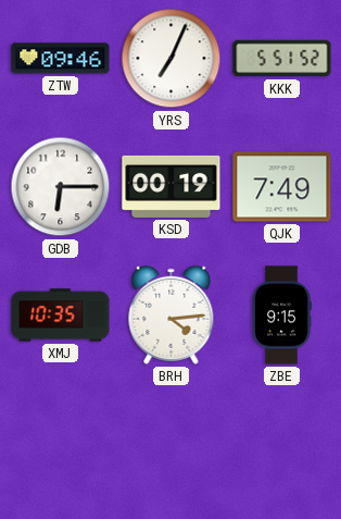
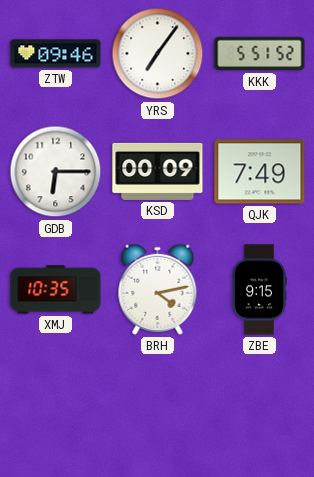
YRS: 7:04 -> 7:06
KSD: 00:19 -> 00:09
BRH: 4:14 -> 4:13
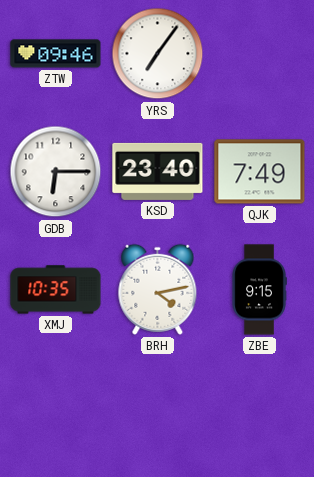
KKK: 5:51 -> none
KSD: 00:09 -> 23:40
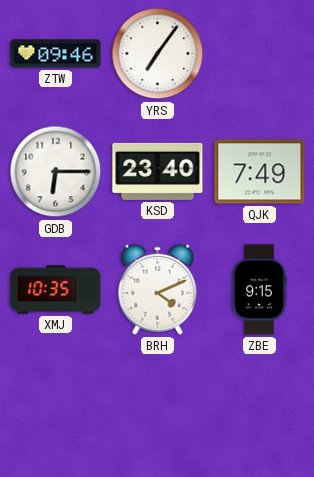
BRH: 4:13 -> 4:11
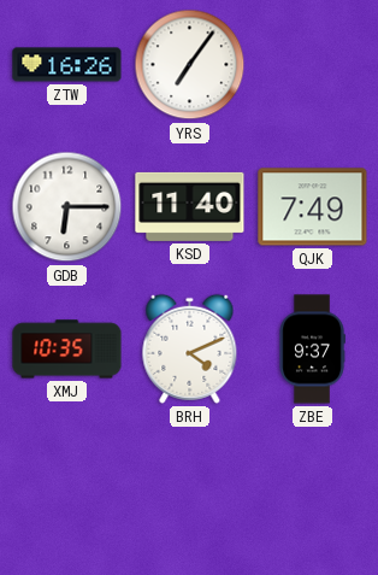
ZTW: 09:46 -> 16:26
KSD: 23:40 -> 11:40
ZBE: 9:15 -> 9:37
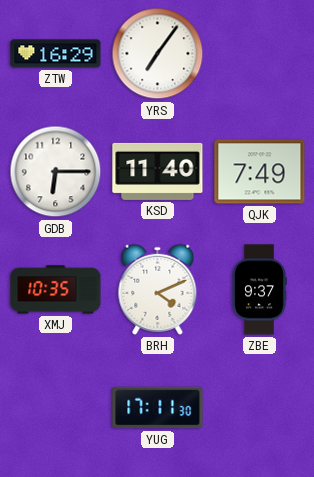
ZTW: 16:26 -> 16:29
YUG: none -> 17:11
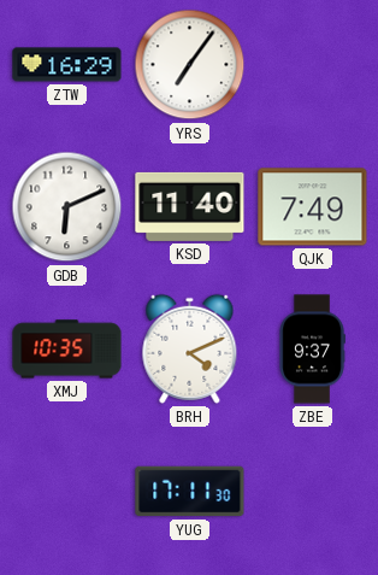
GDB: 6:15 -> 6:11
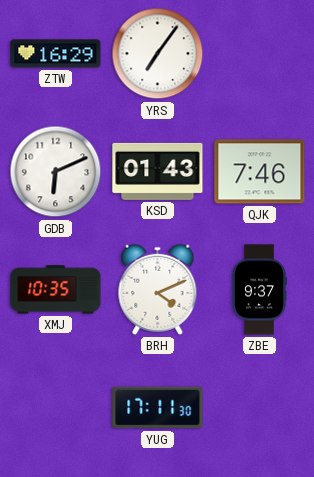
KSD: 11:40 -> 01:43
QJK: 7:49 -> 7:46
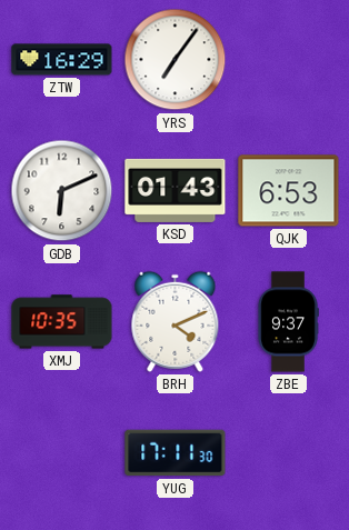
QJK: 7:46 -> 6:53
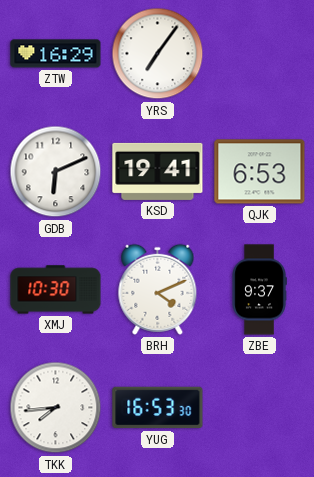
KSD: 01:43 -> 19:41
XMJ: 10:35 -> 10:30
TKK: none -> 7:44
YUG: 17:11 -> 16:53
